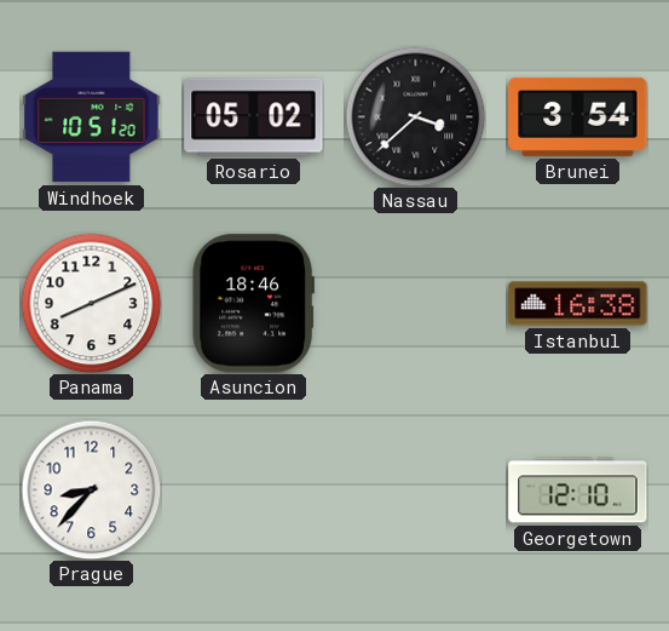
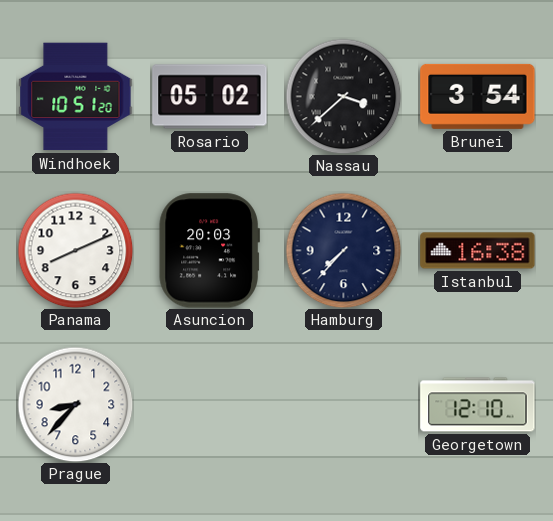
Asuncion: 18:46 -> 20:03
Hamburg: none -> 7:37
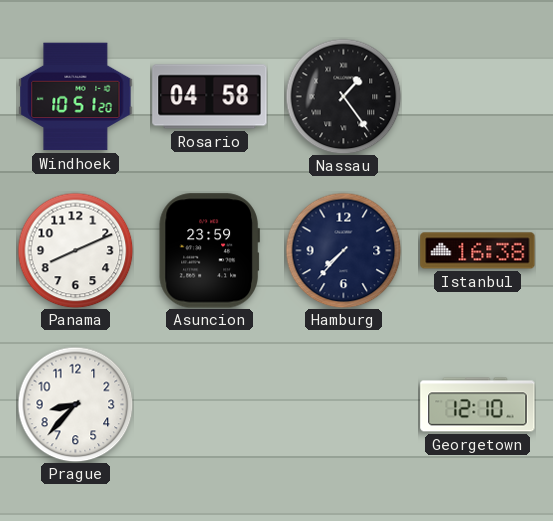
Rosario: 05:02 -> 04:58
Nassau: 3:38 -> 1:24
Brunei: 3:54 -> none
Asuncion: 20:03 -> 23:59
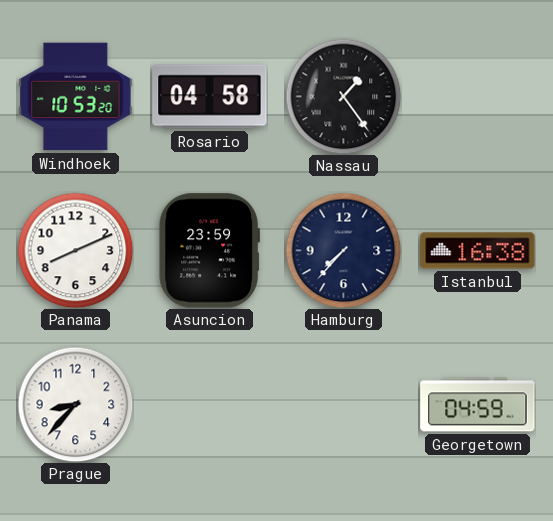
Windhoek: 10:51 -> 10:53
Georgetown: 12:10 -> 04:59
